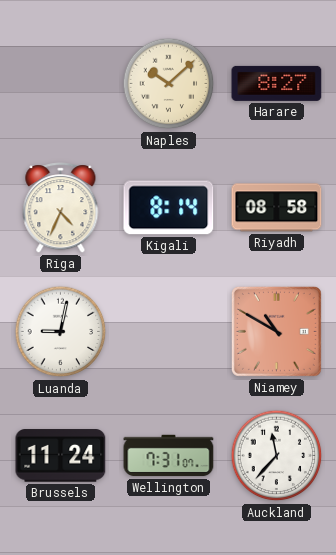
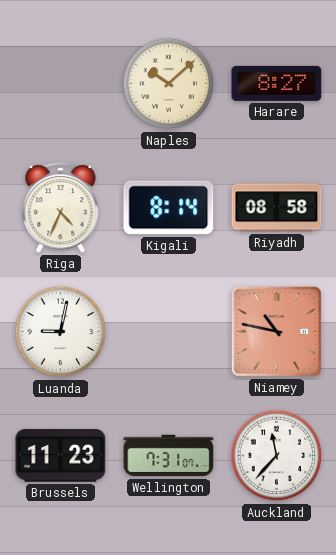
Niamey: 10:50 -> 10:47
Brussels: 11:24 -> 11:23
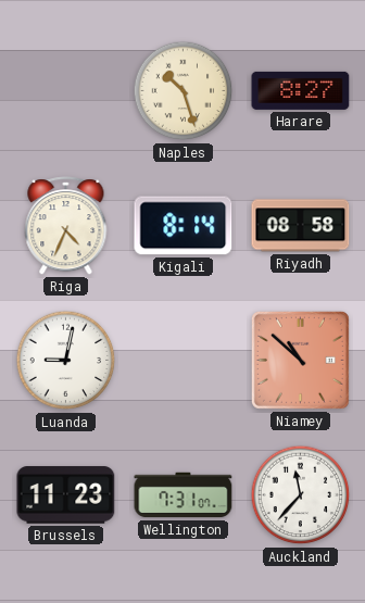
Naples: 10:08 -> 10:27
Niamey: 10:47 -> 10:52
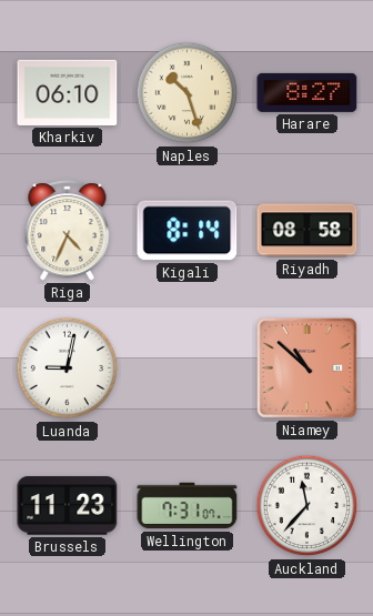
Kharkiv: none -> 06:10
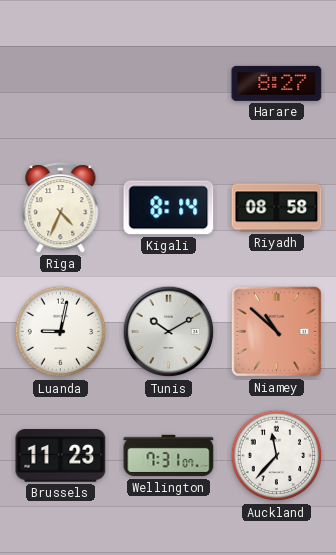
Kharkiv: 06:10 -> none
Naples: 10:27 -> none
Tunis: none -> 10:10
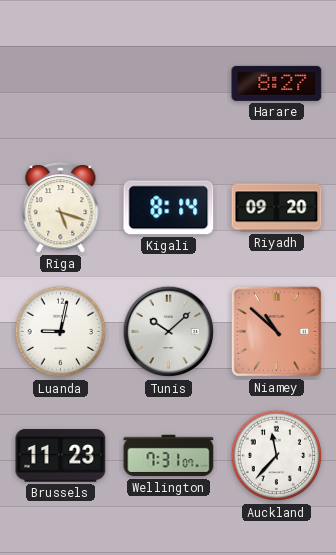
Riga: 4:34 -> 5:18
Riyadh: 08:58 -> 09:20
Tunis: 10:10 -> 10:08
